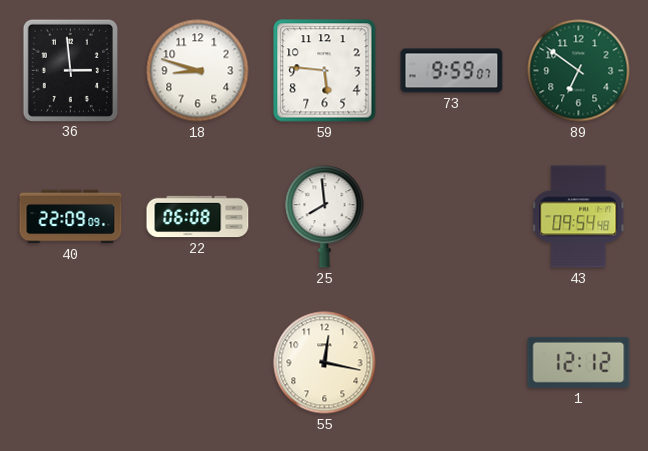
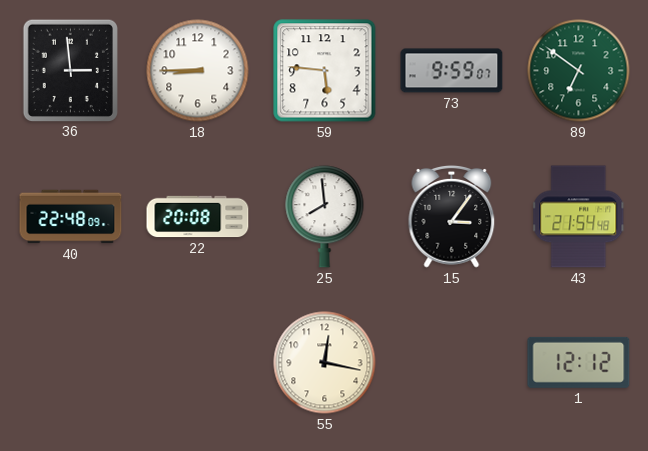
18: 8:48 -> 8:45
40: 22:09 -> 22:48
22: 06:08 -> 20:08
15: none -> 3:06
43: 09:54 -> 21:54
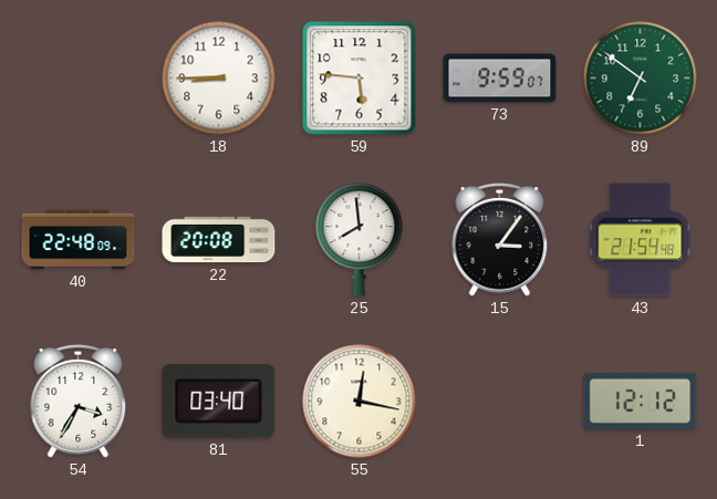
36: 2:59 -> none
54: none -> 3:35
81: none -> 03:40
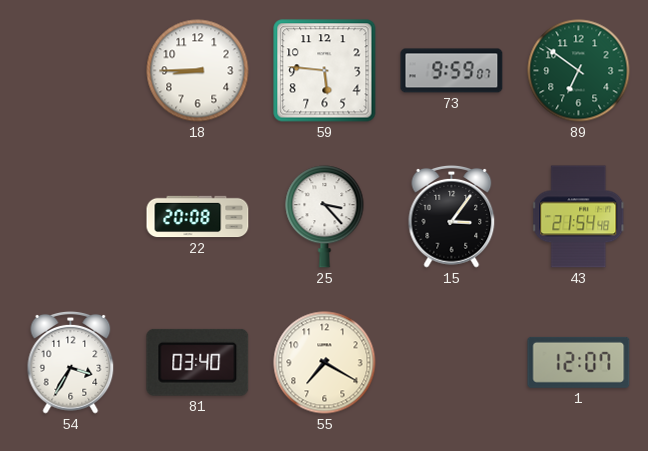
40: 22:48 -> none
25: 7:59 -> 3:23
55: 12:17 -> 7:20
1: 12:12 -> 12:07
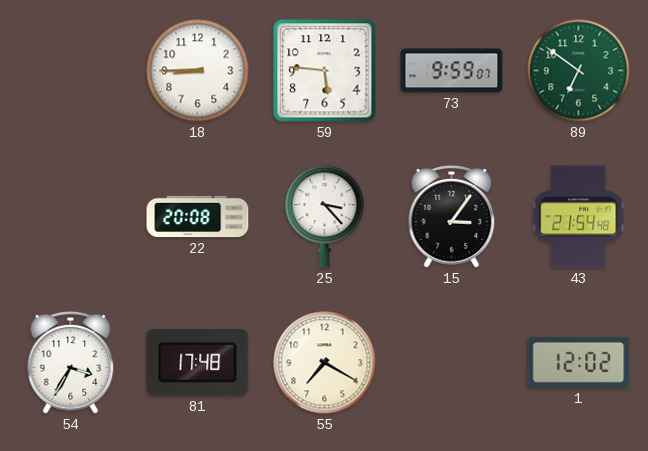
81: 03:40 -> 17:48
1: 12:07 -> 12:02
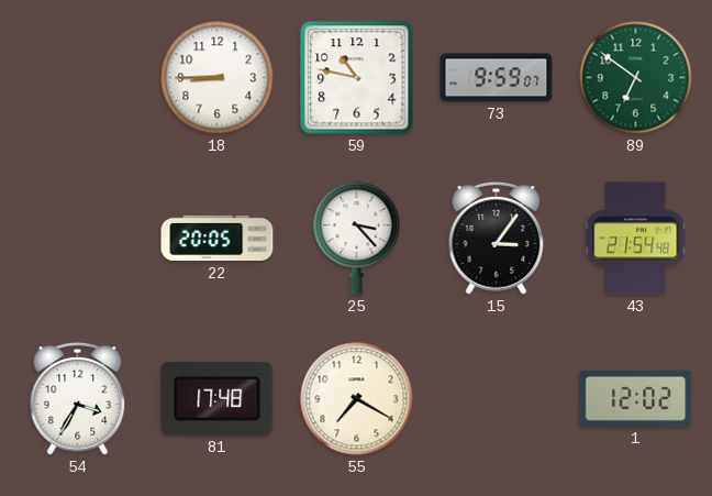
59: 5:46 -> 10:47
22: 20:08 -> 20:05
